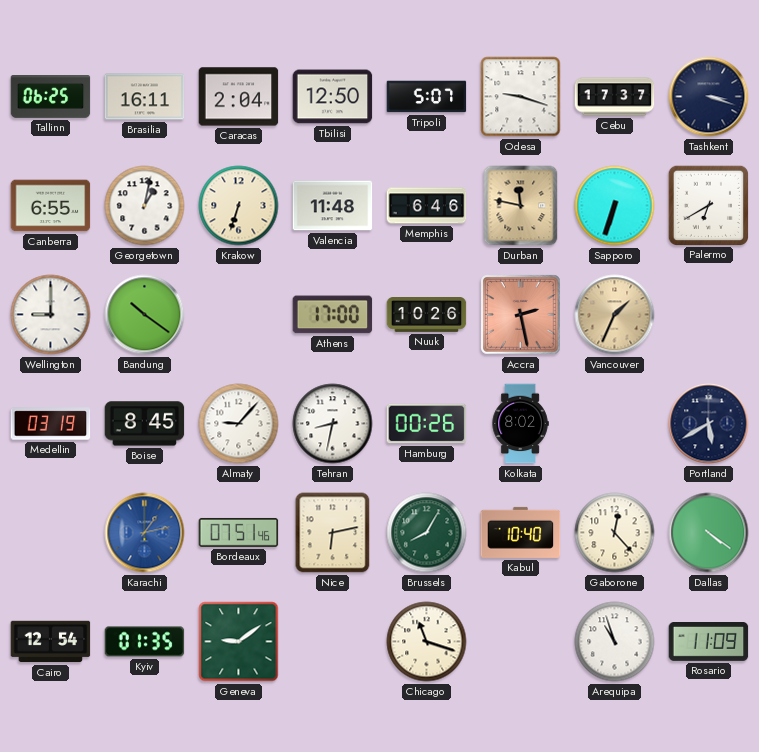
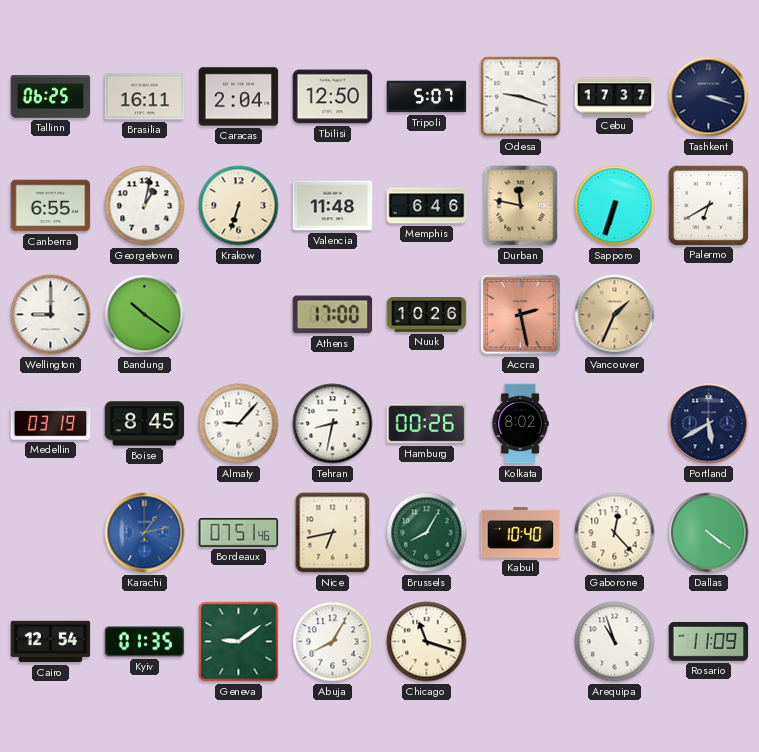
Nice: 6:13 -> 6:43
Abuja: none -> 8:05
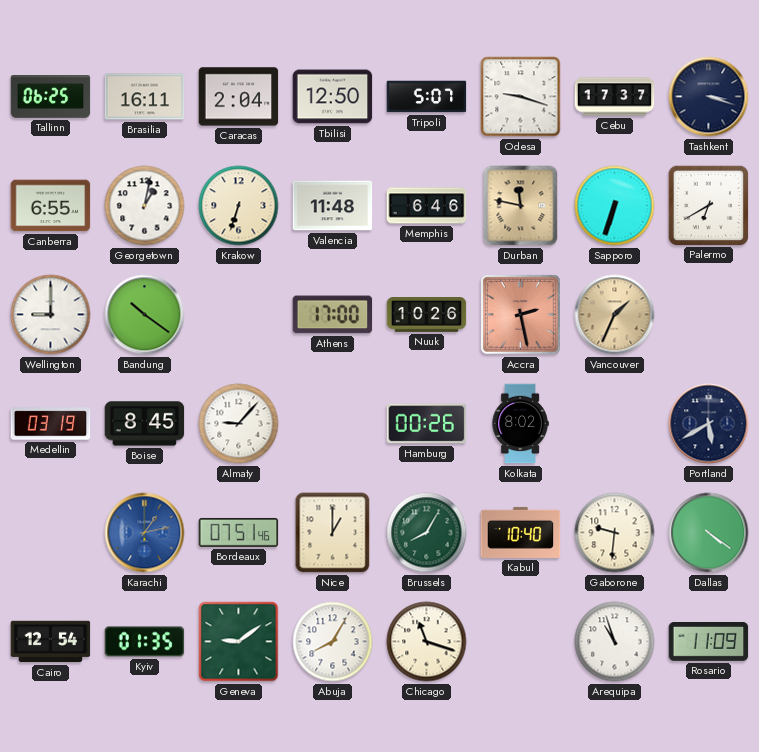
Tehran: 8:32 -> none
Nice: 6:43 -> 1:00
Gaborone: 12:23 -> 9:31
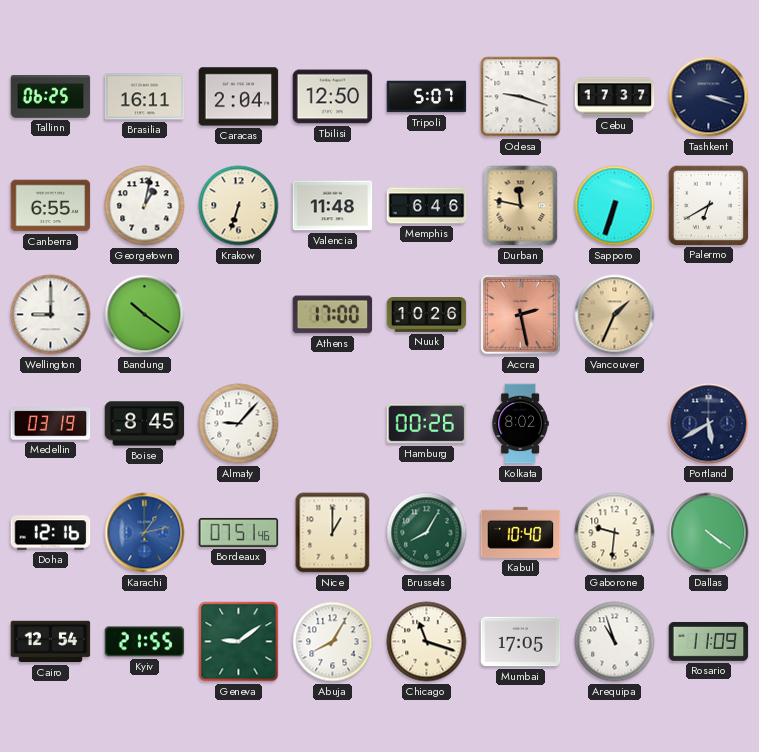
Doha: none -> 12:16
Kyiv: 01:35 -> 21:55
Mumbai: none -> 17:05
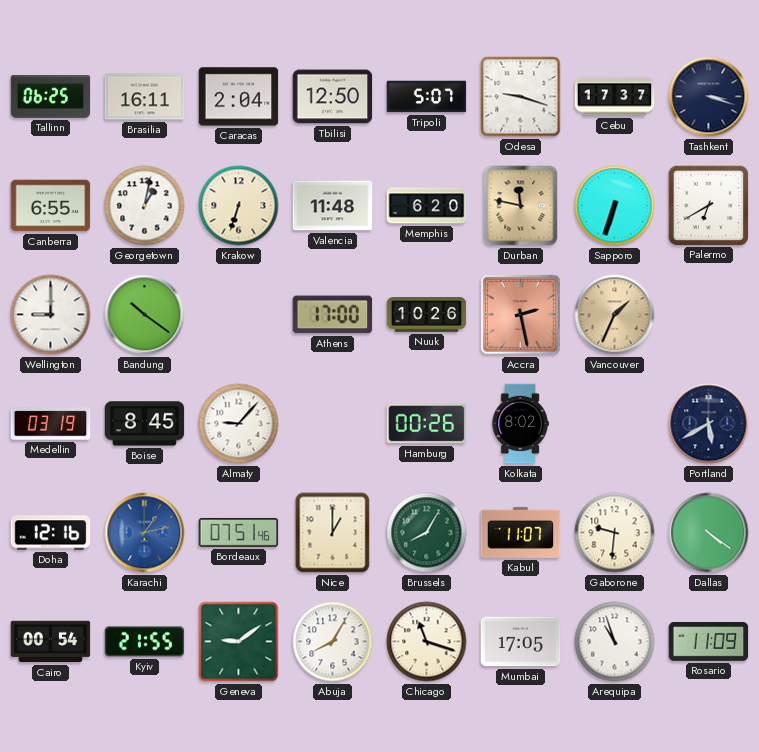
Memphis: 6:46 -> 6:20
Kabul: 10:40 -> 11:07
Cairo: 12:54 -> 00:54
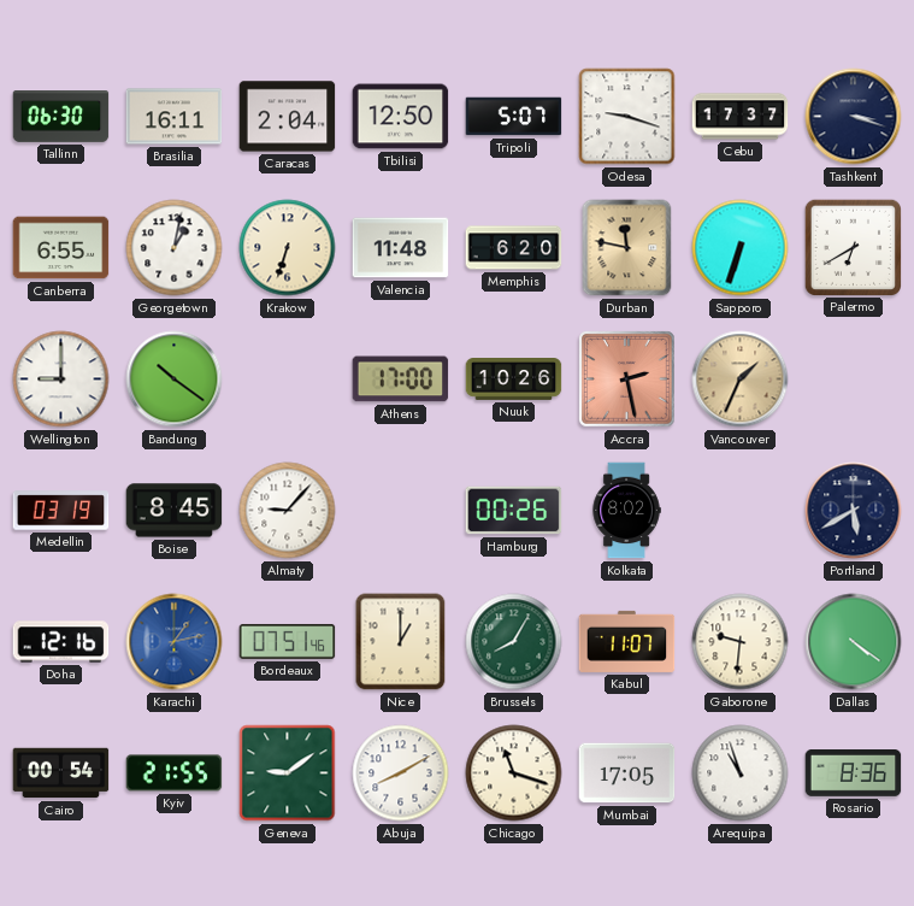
Tallinn: 06:25 -> 06:30
Abuja: 8:05 -> 8:10
Rosario: 11:09 -> 8:36
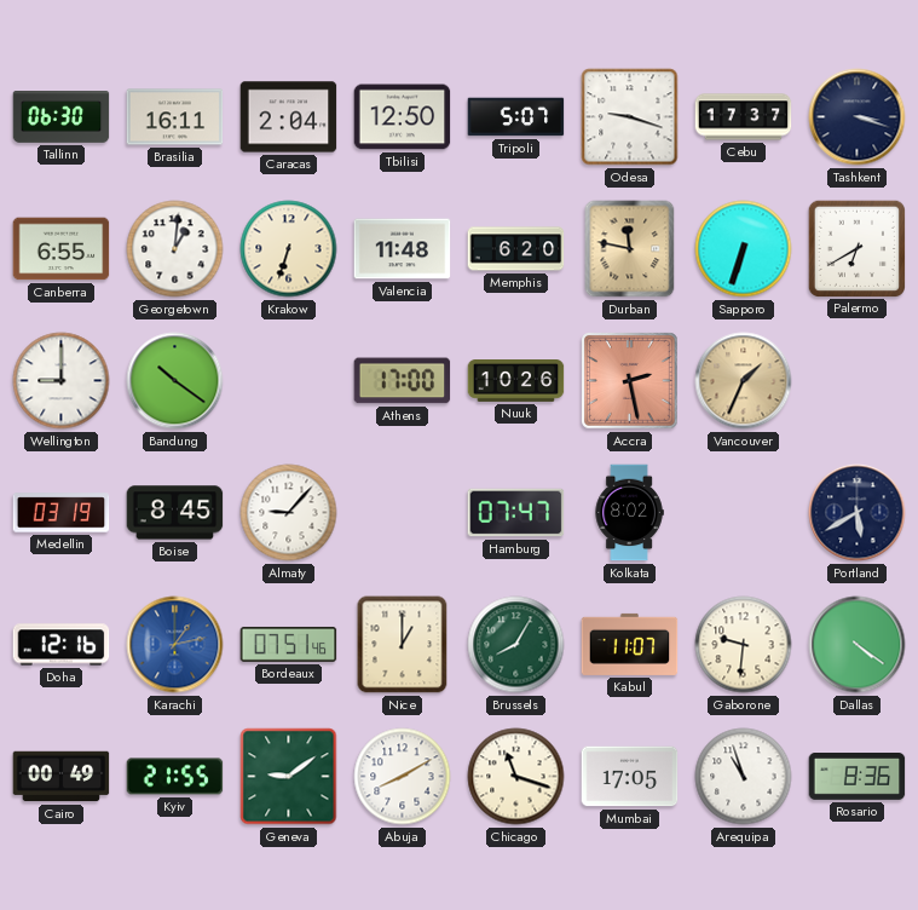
Georgetown: 1:02 -> 1:01
Hamburg: 00:26 -> 07:47
Cairo: 00:54 -> 00:49
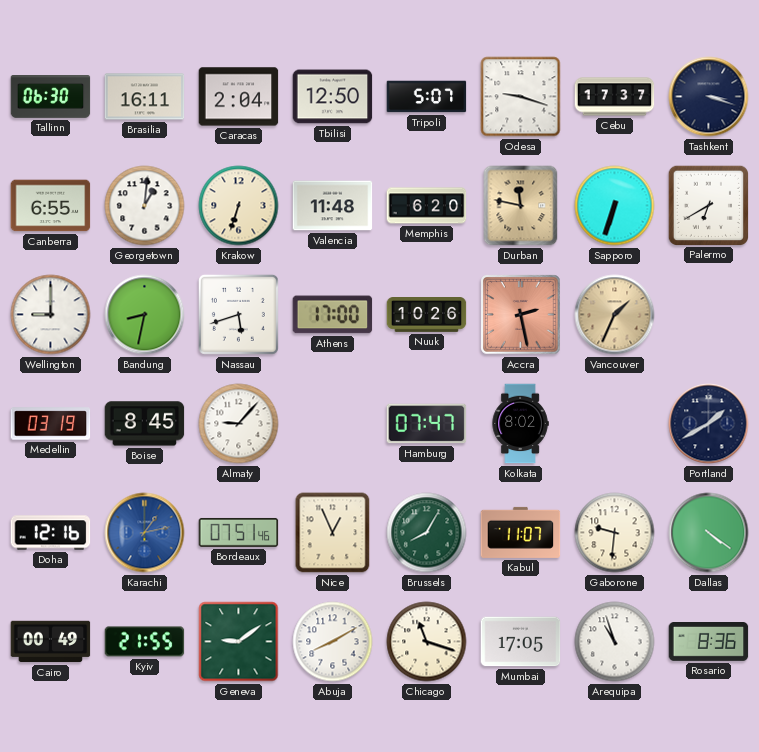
Bandung: 10:21 -> 8:32
Nassau: none -> 5:42
Portland: 5:40 -> 1:40
Nice: 1:00 -> 12:56
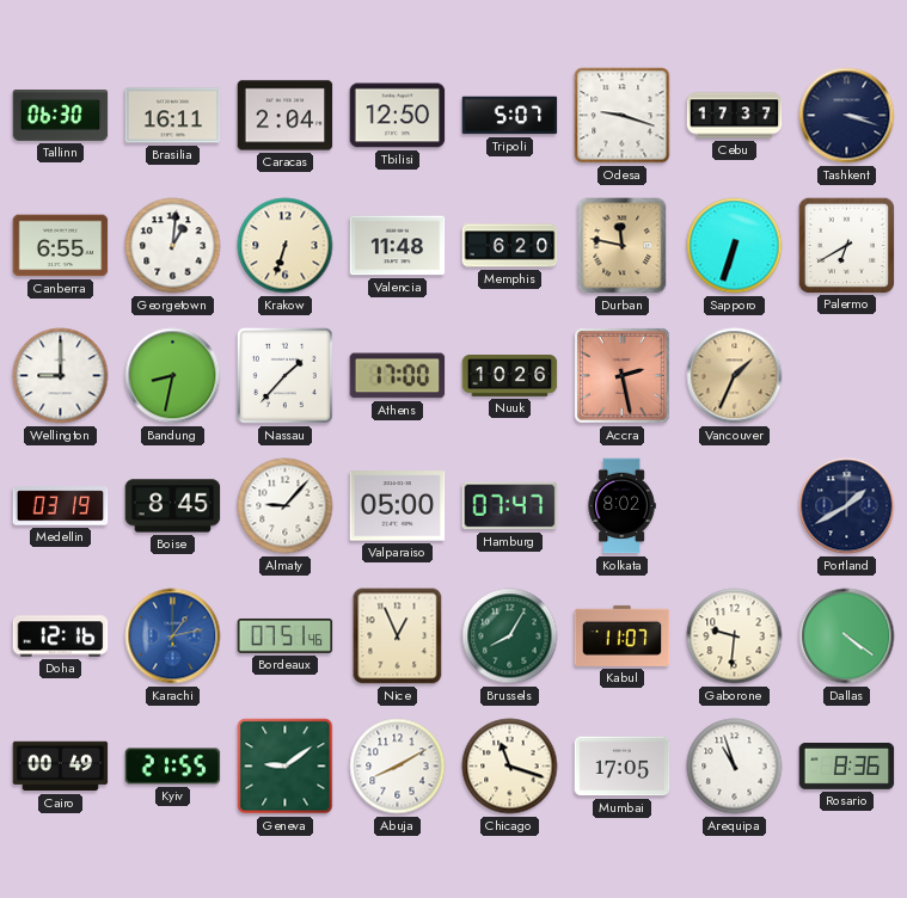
Nassau: 5:42 -> 1:37
Valparaiso: none -> 05:00
